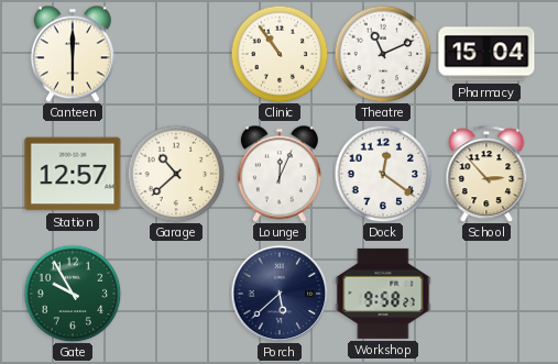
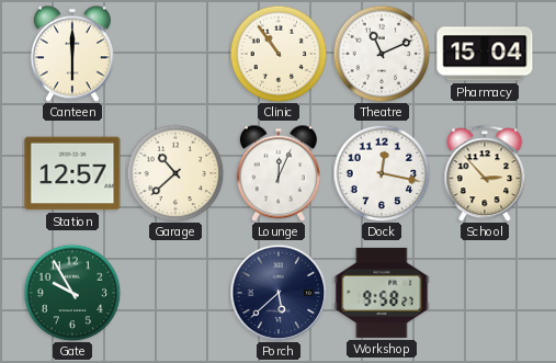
Dock: 12:21 -> 12:17
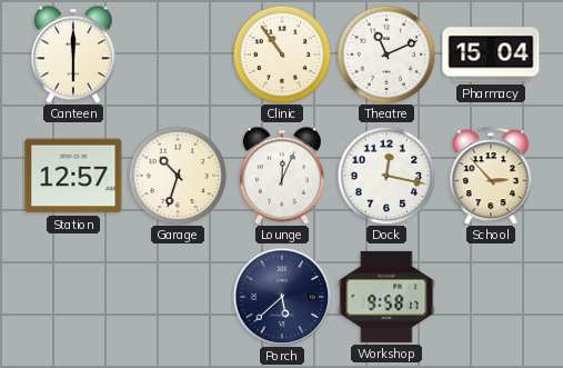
Garage: 10:38 -> 10:33
Gate: 9:55 -> none
Workshop: 9:58:27 -> 9:58:17
